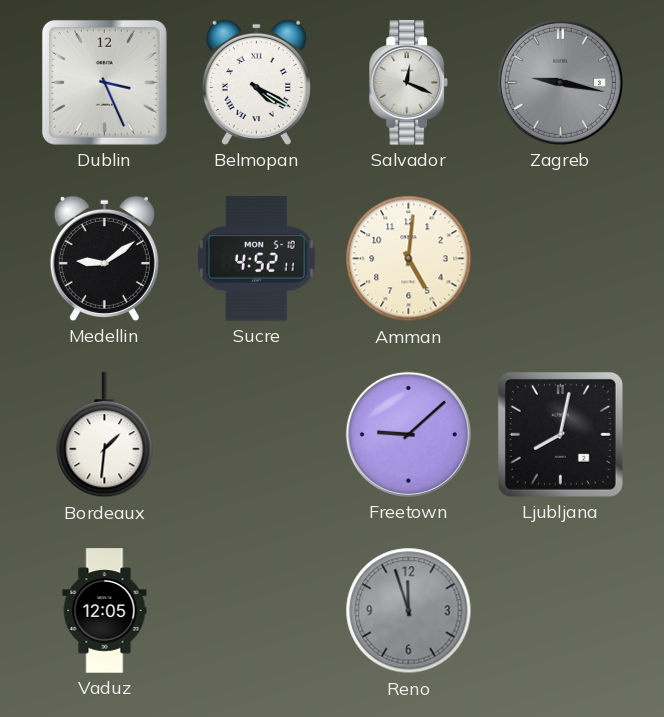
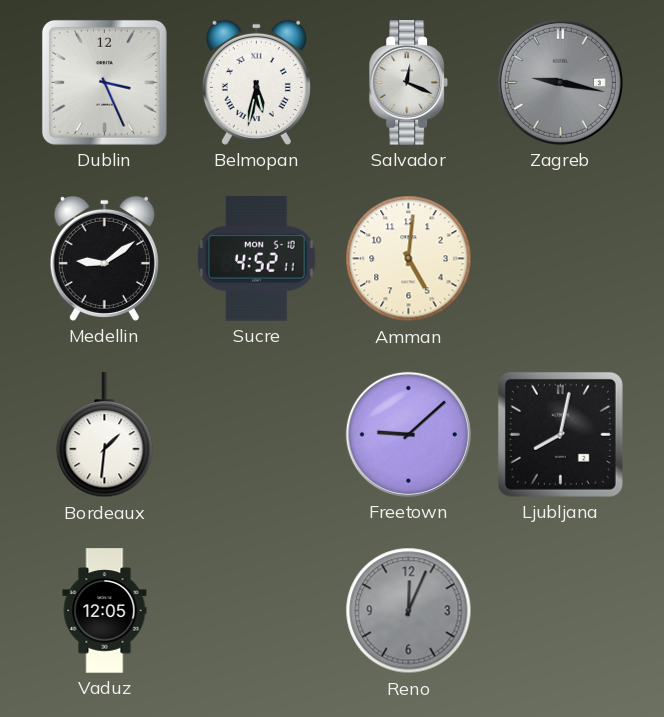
Belmopan: 4:20 -> 5:32
Reno: 11:57 -> 12:04
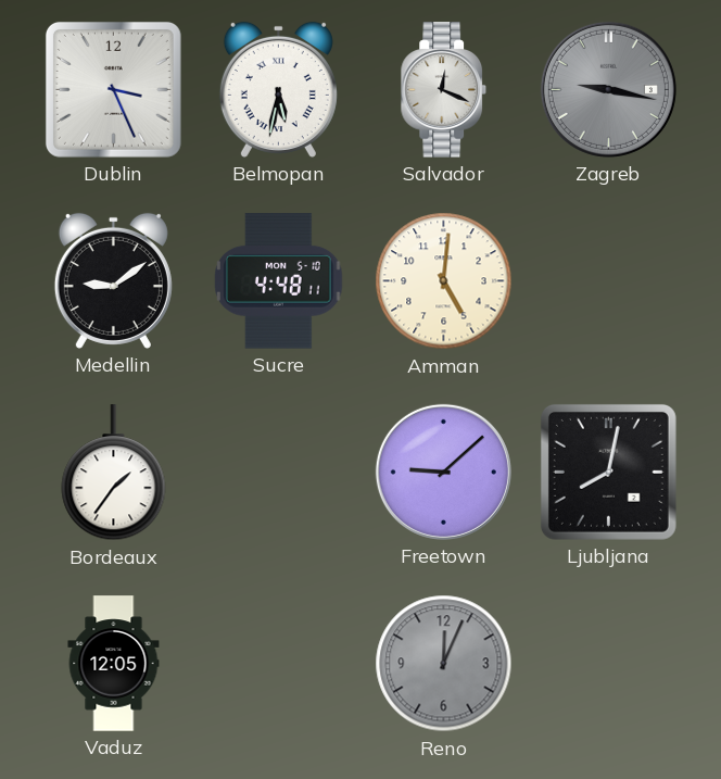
Sucre: 4:52 -> 4:48
Bordeaux: 1:31 -> 1:36
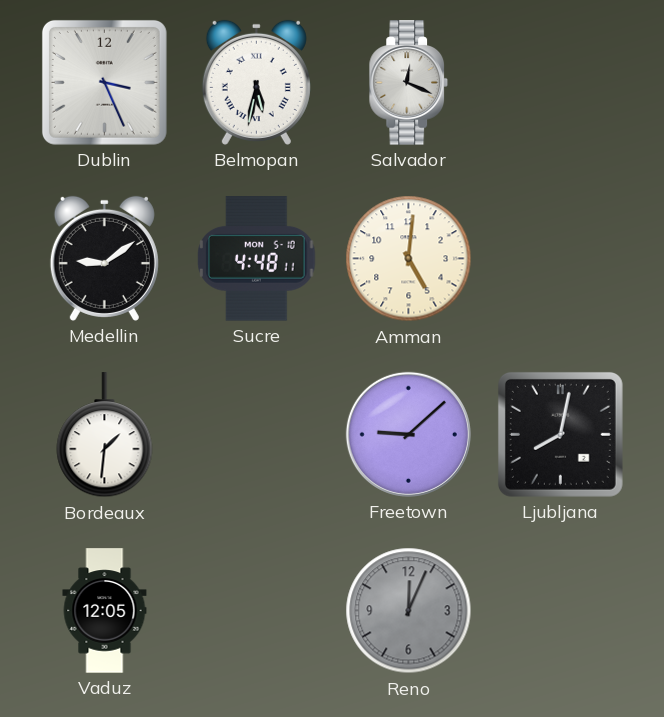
Zagreb: 9:17 -> none
Bordeaux: 1:36 -> 1:31
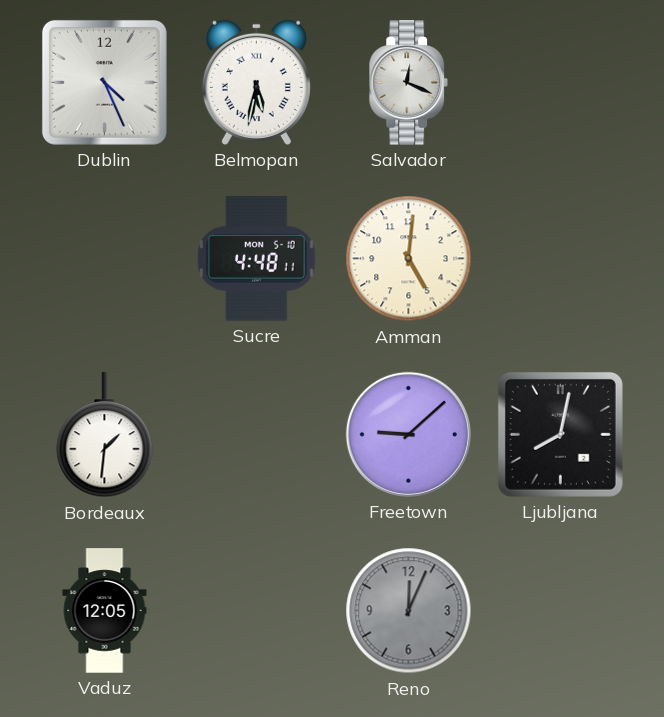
Dublin: 3:26 -> 4:26
Medellin: 9:09 -> none
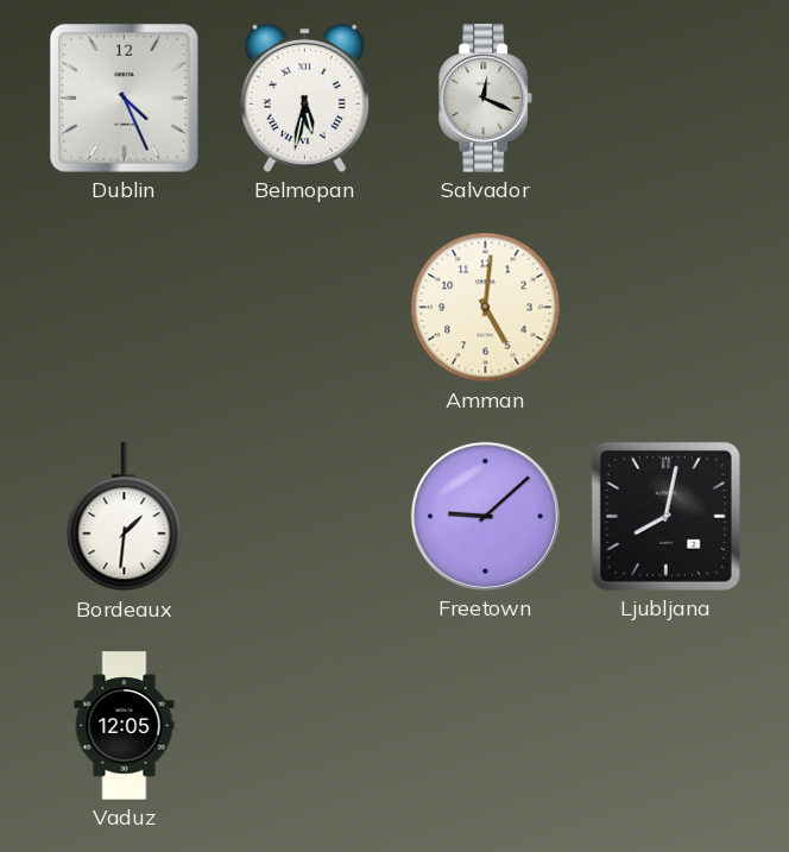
Sucre: 4:48 -> none
Reno: 12:04 -> none
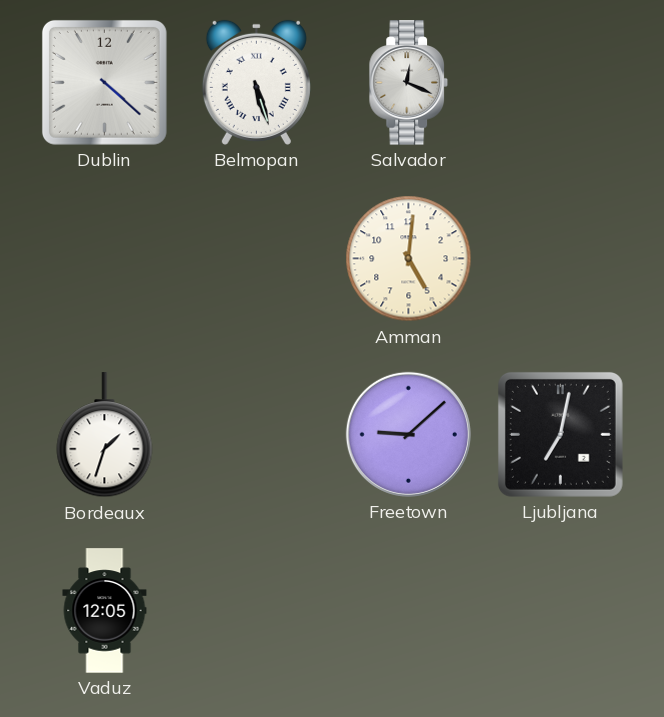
Dublin: 4:26 -> 4:22
Belmopan: 5:32 -> 5:27
Bordeaux: 1:31 -> 1:33
Ljubljana: 8:02 -> 7:02
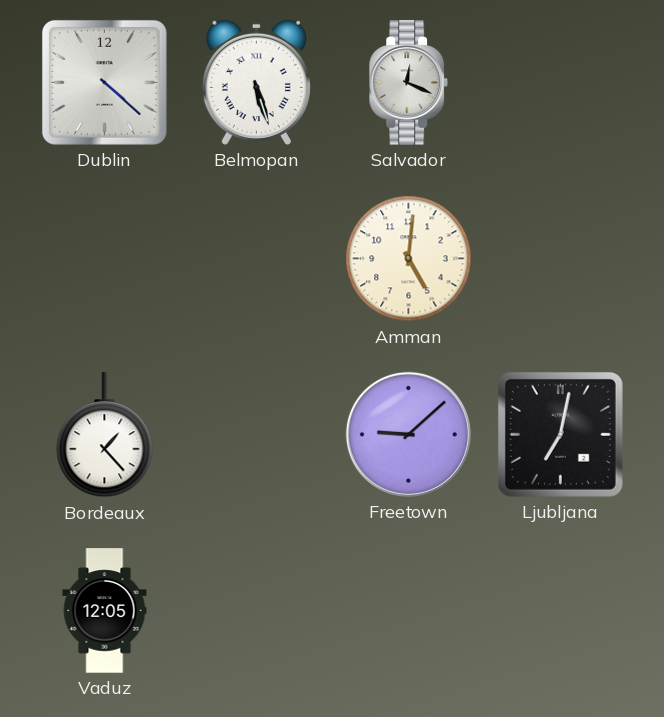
Bordeaux: 1:33 -> 1:23
